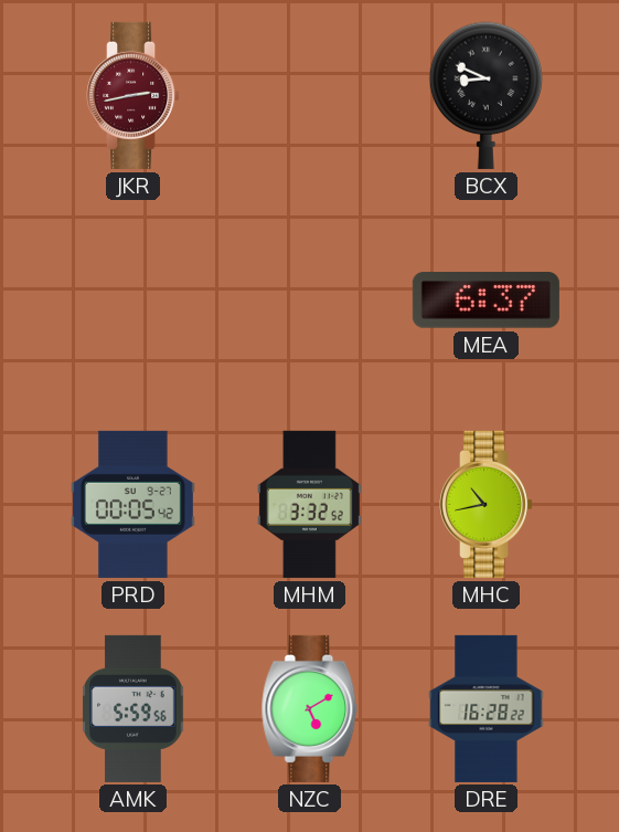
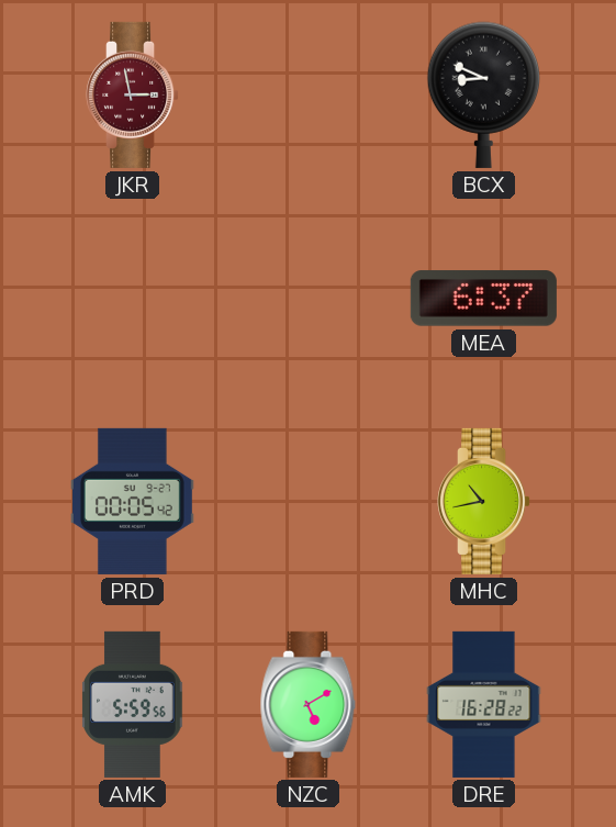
JKR: 2:43 -> 2:58
MHM: 3:32 -> none
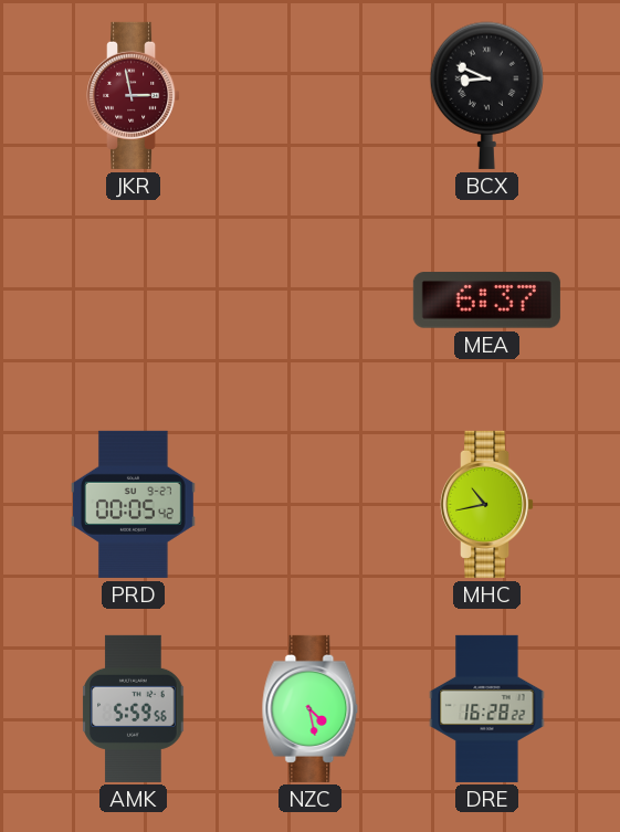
NZC: 5:10 -> 4:28
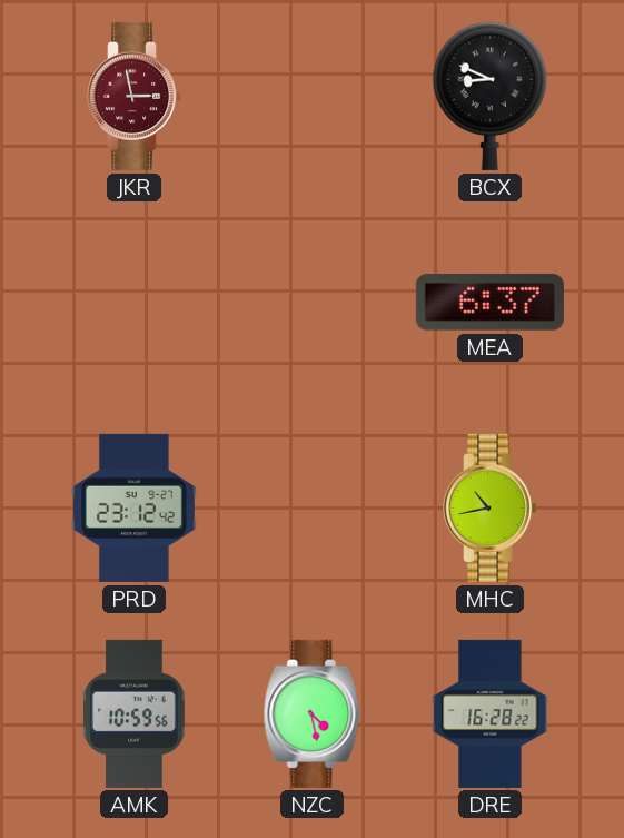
PRD: 00:05 -> 23:12
AMK: 5:59 -> 10:59
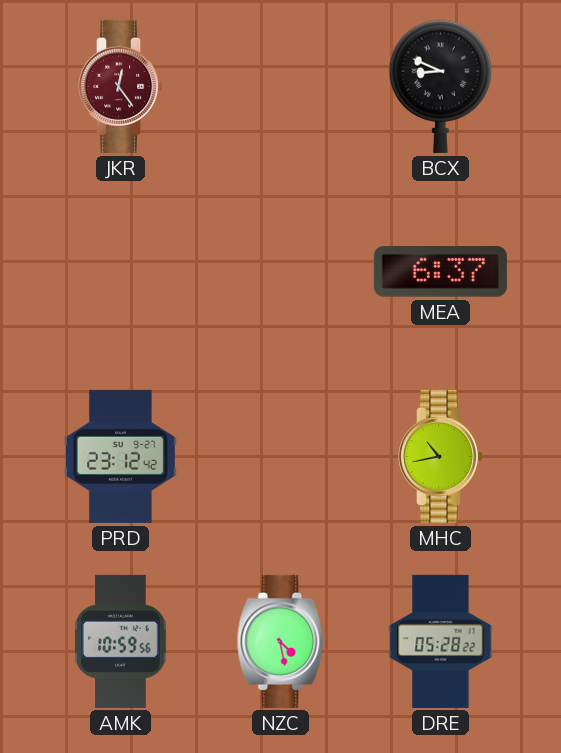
JKR: 2:58 -> 12:24
DRE: 16:28 -> 05:28
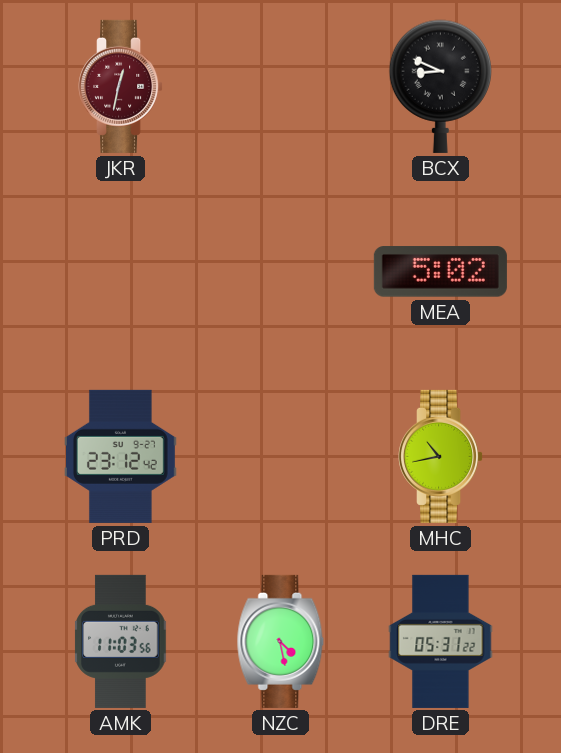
JKR: 12:24 -> 12:32
MEA: 6:37 -> 5:02
AMK: 10:59 -> 11:03
DRE: 05:28 -> 05:31
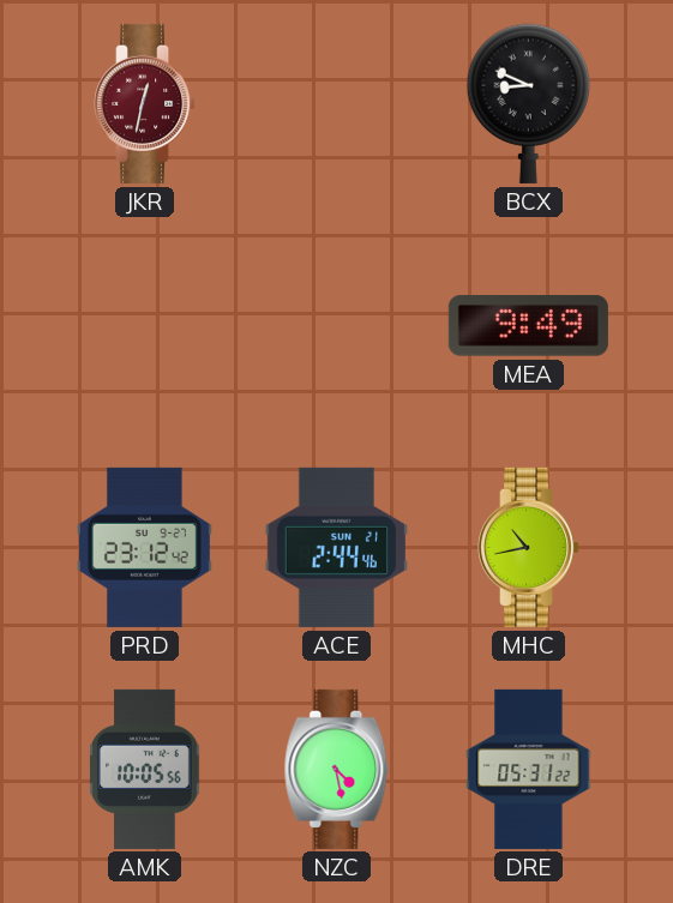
MEA: 5:02 -> 9:49
ACE: none -> 2:44
AMK: 11:03 -> 10:05
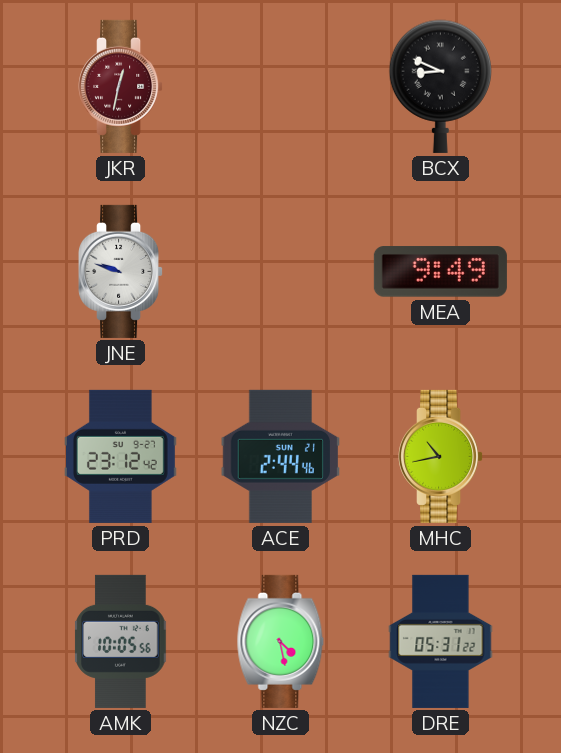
JNE: none -> 9:48
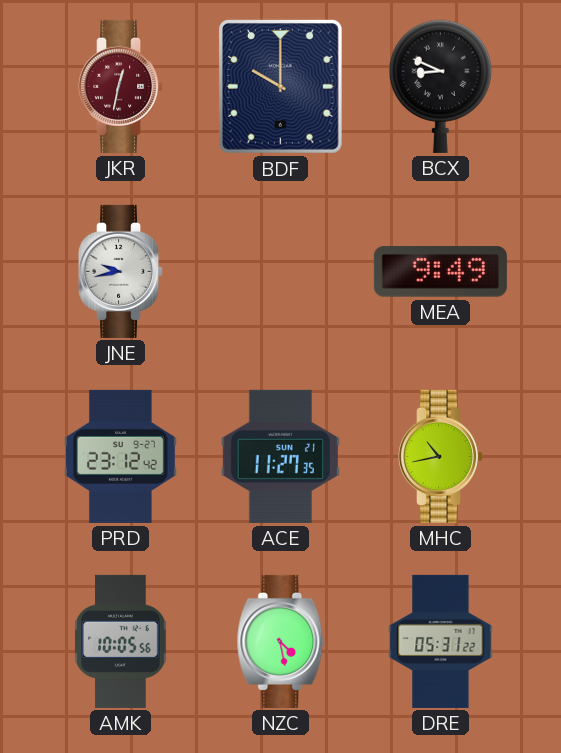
BDF: none -> 10:00
JNE: 9:48 -> 9:43
ACE: 2:44 -> 11:27
